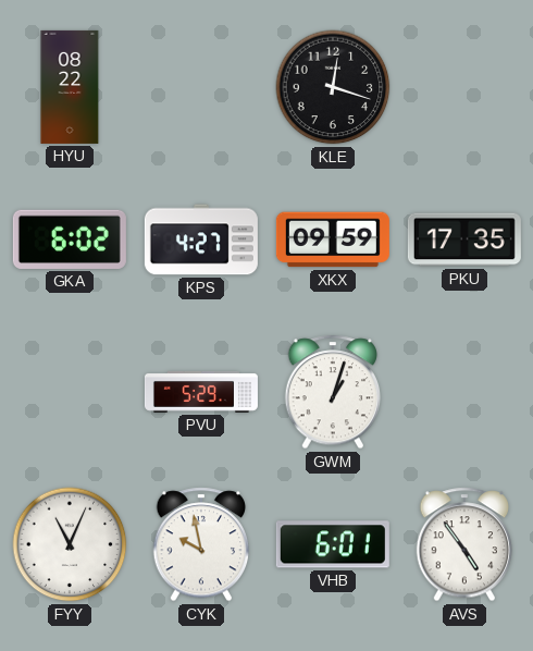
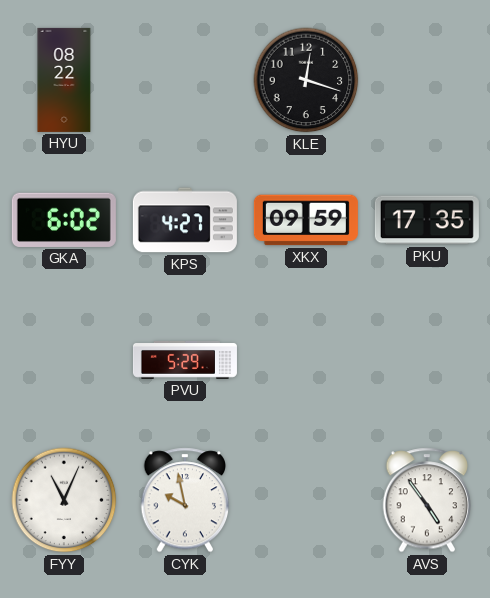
GWM: 1:03 -> none
VHB: 6:01 -> none
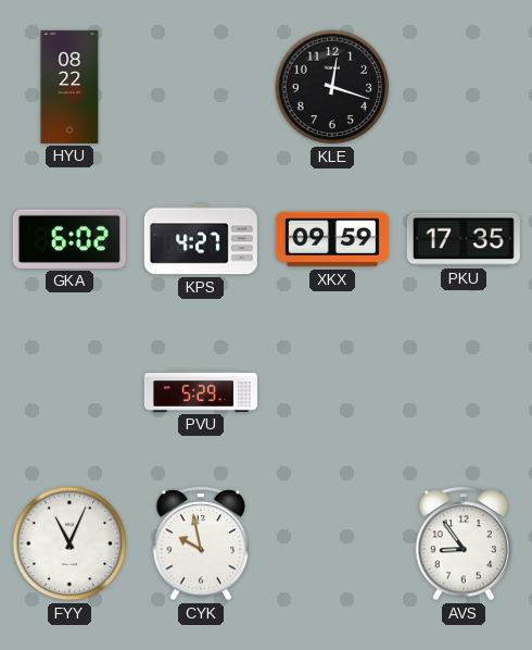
AVS: 4:54 -> 8:54
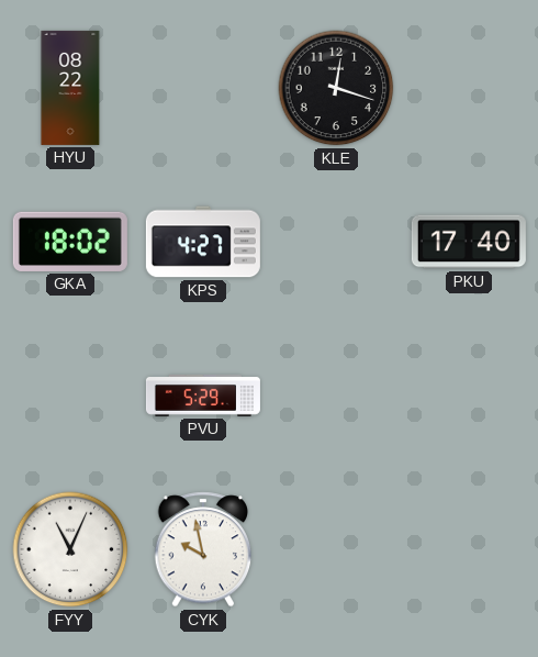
GKA: 6:02 -> 18:02
XKX: 09:59 -> none
PKU: 17:35 -> 17:40
AVS: 8:54 -> none
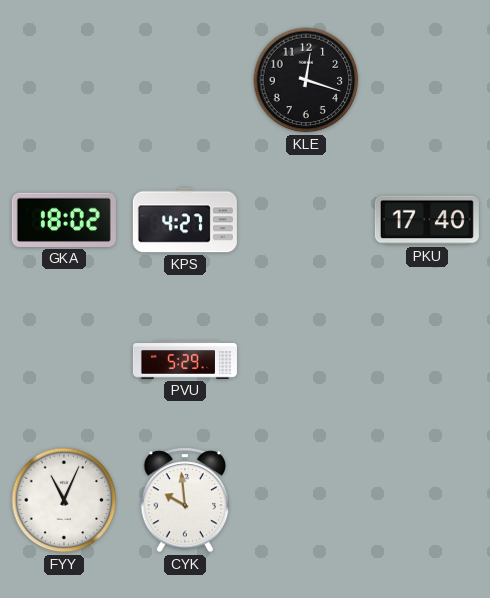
HYU: 08:22 -> none
CYK: 9:58 -> 9:59
